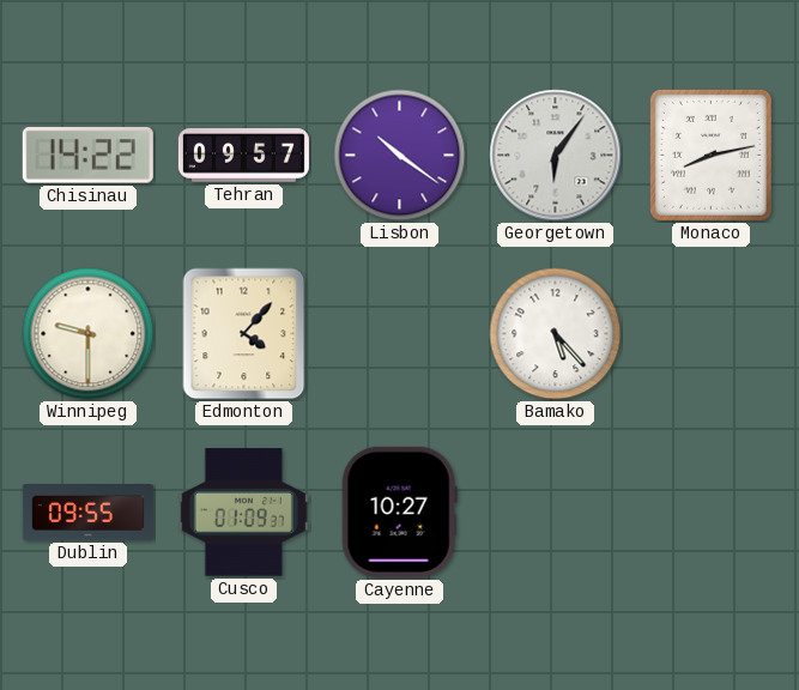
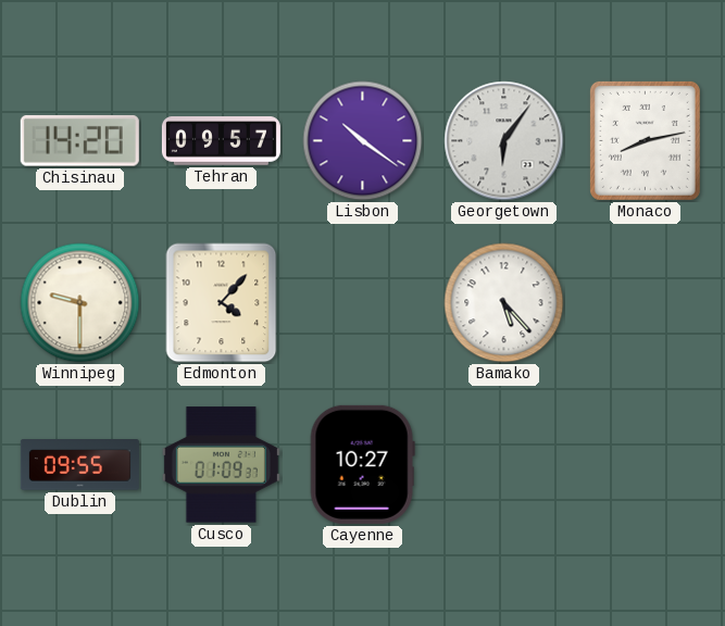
Chisinau: 14:22 -> 14:20
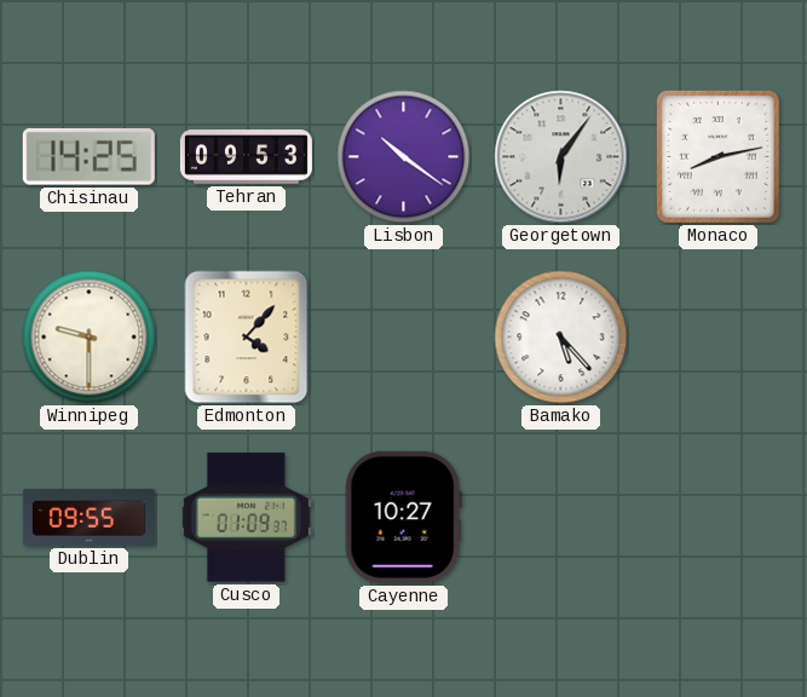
Chisinau: 14:20 -> 14:25
Tehran: 09:57 -> 09:53
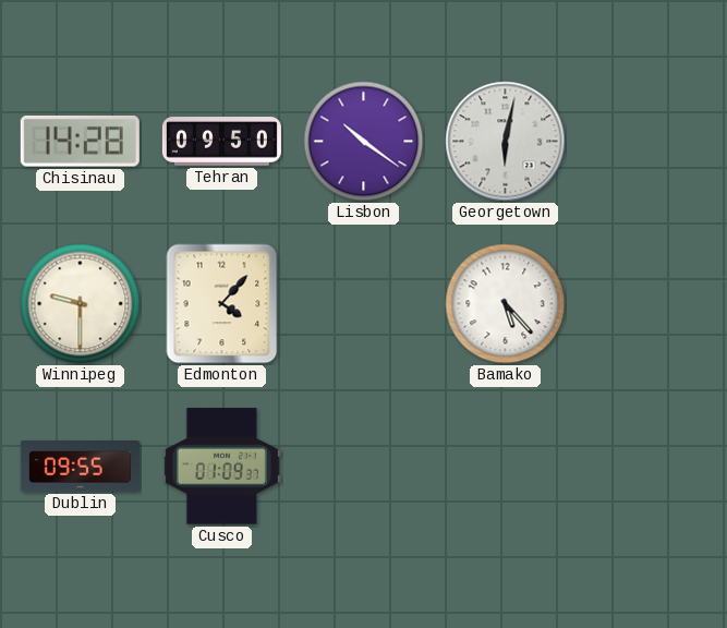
Chisinau: 14:25 -> 14:28
Tehran: 09:53 -> 09:50
Georgetown: 6:06 -> 6:02
Monaco: 8:13 -> none
Cayenne: 10:27 -> none
